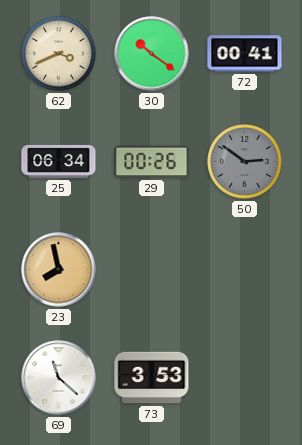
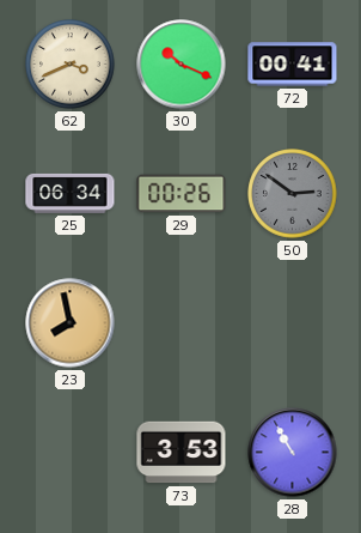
30: 10:21 -> 10:19
69: 11:22 -> none
28: none -> 10:55
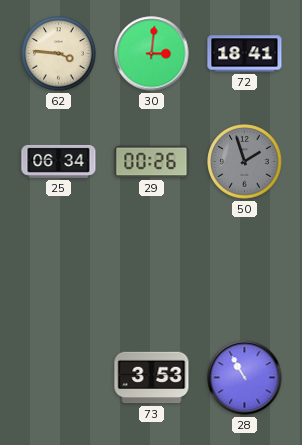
62: 3:41 -> 3:46
30: 10:19 -> 3:01
72: 00:41 -> 18:41
50: 2:51 -> 1:57
23: 7:58 -> none
